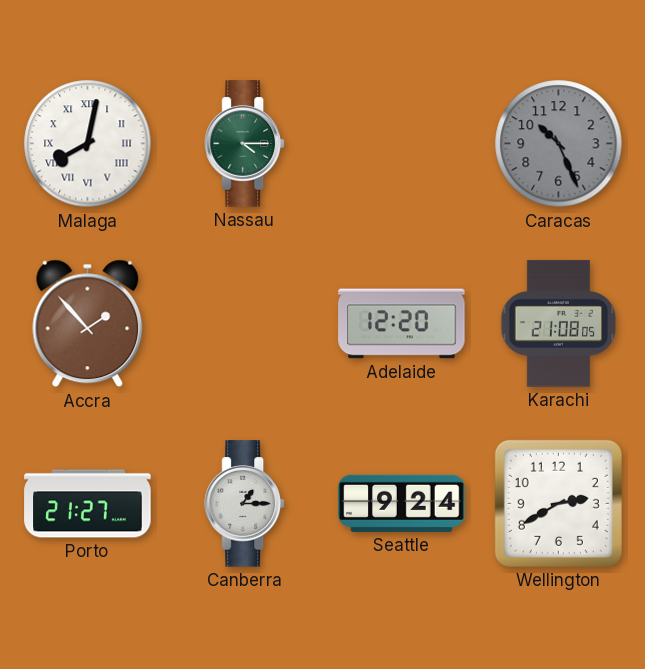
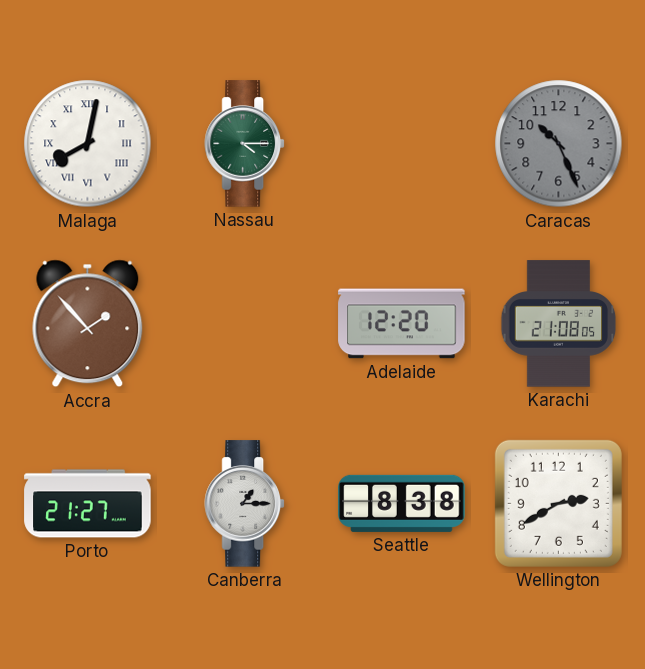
Seattle: 9:24 -> 8:38
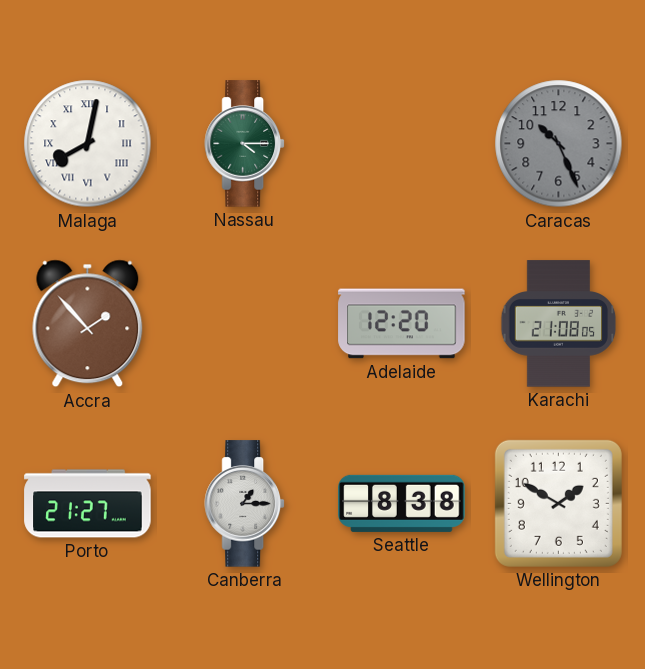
Wellington: 2:40 -> 1:50
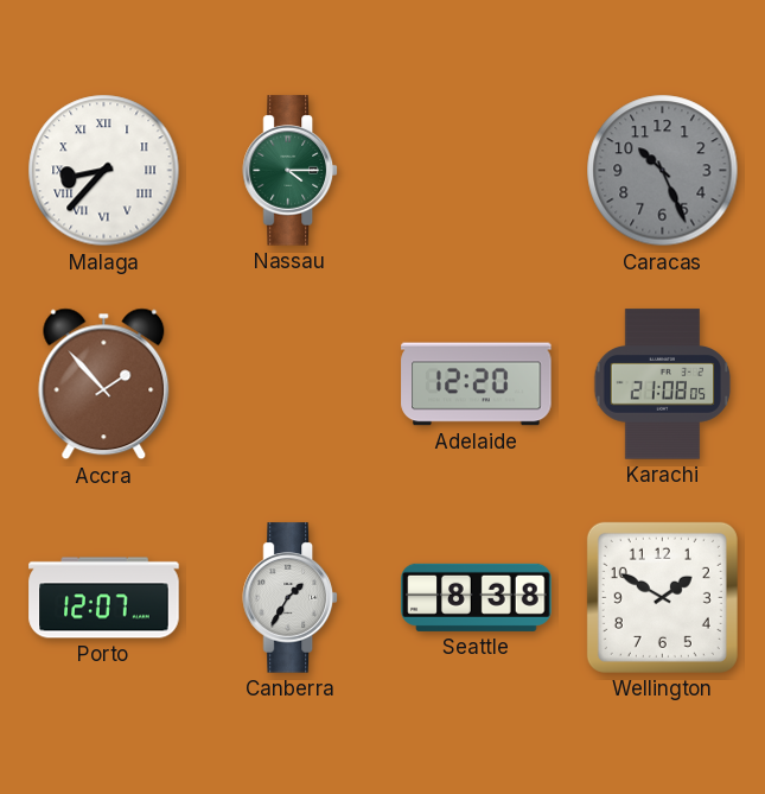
Malaga: 8:02 -> 8:37
Porto: 21:27 -> 12:07
Canberra: 1:15 -> 1:35
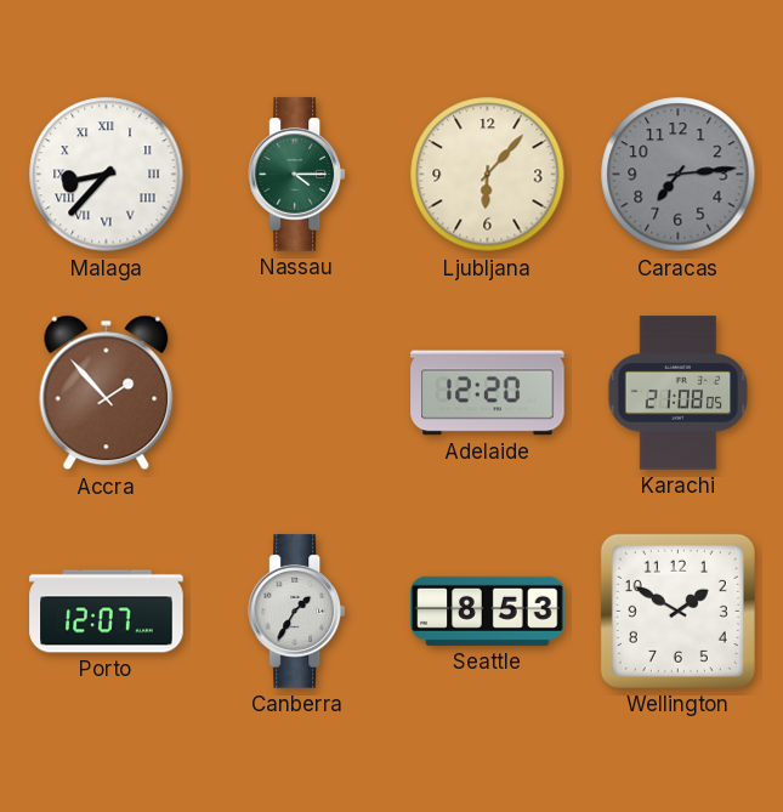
Ljubljana: none -> 6:07
Caracas: 10:26 -> 7:14
Seattle: 8:38 -> 8:53
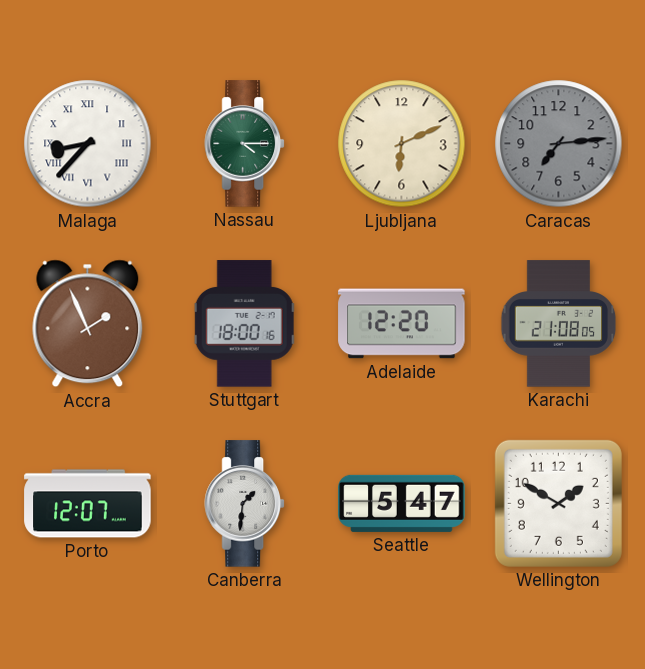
Ljubljana: 6:07 -> 6:11
Accra: 1:53 -> 1:56
Stuttgart: none -> 18:00
Canberra: 1:35 -> 1:31
Seattle: 8:53 -> 5:47
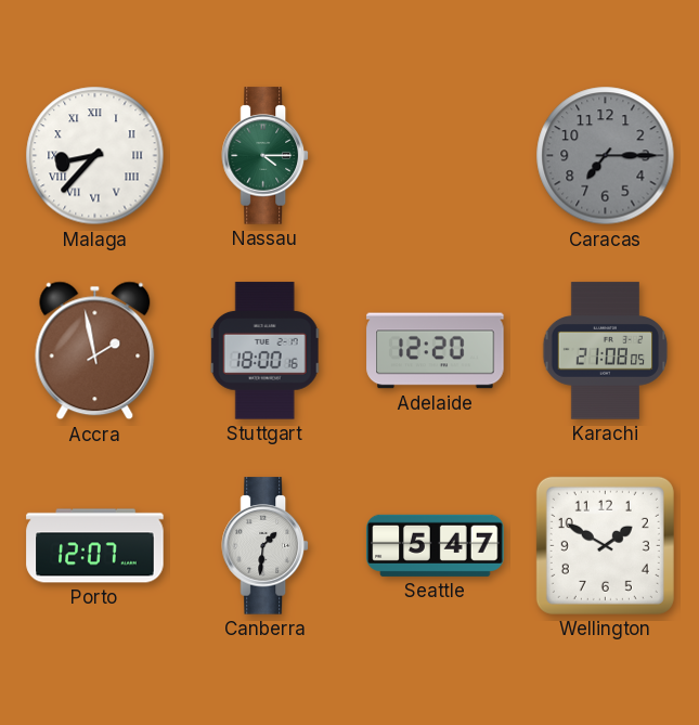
Ljubljana: 6:11 -> none
Caracas: 7:14 -> 7:15
Accra: 1:56 -> 1:58
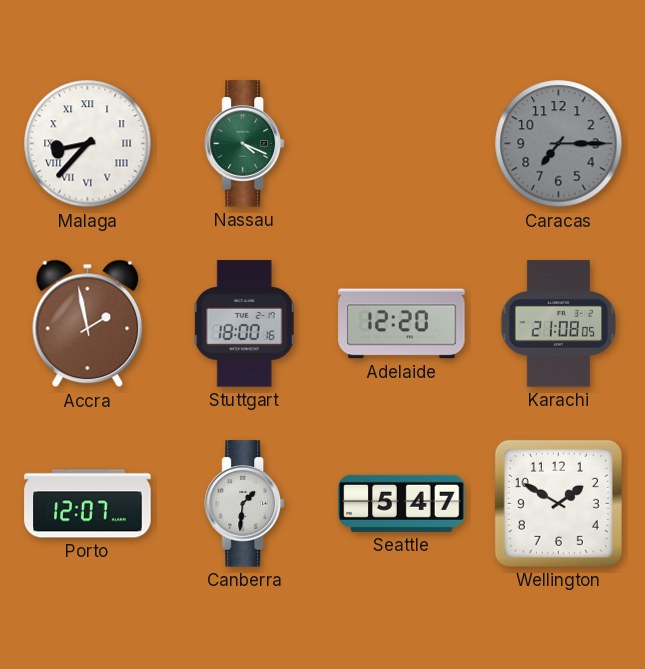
Nassau: 4:15 -> 4:19
